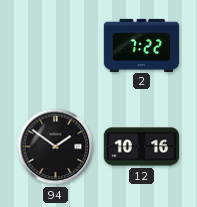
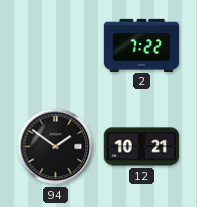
12: 10:16 -> 10:21
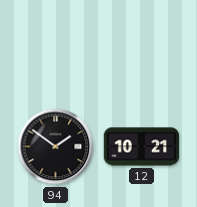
2: 7:22 -> none
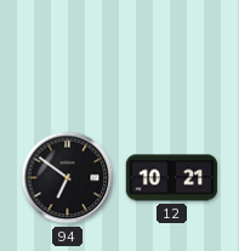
94: 1:51 -> 6:51
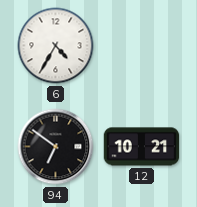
6: none -> 4:35
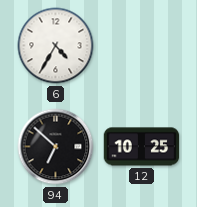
94: 6:51 -> 6:52
12: 10:21 -> 10:25
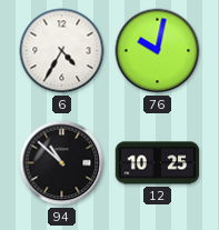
76: none -> 10:02
94: 6:52 -> 10:52
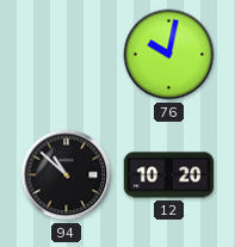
6: 4:35 -> none
12: 10:25 -> 10:20
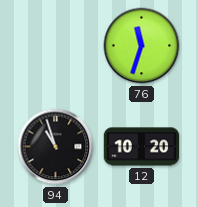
76: 10:02 -> 11:33
94: 10:52 -> 10:57
